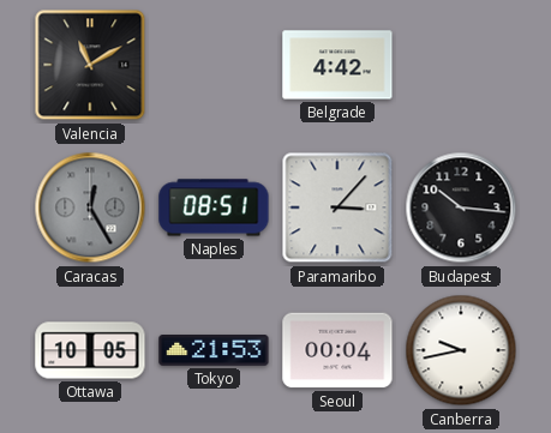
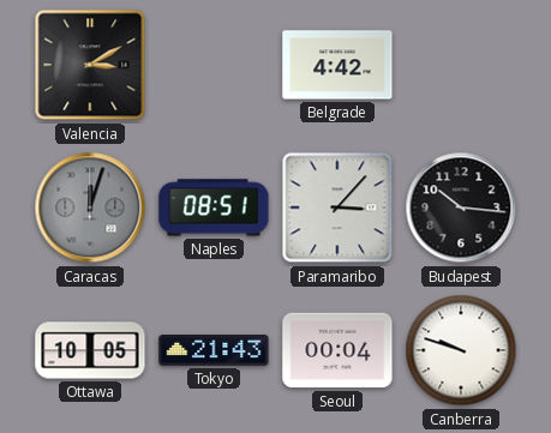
Valencia: 11:10 -> 3:10
Caracas: 12:25 -> 12:03
Tokyo: 21:53 -> 21:43
Canberra: 9:43 -> 9:48
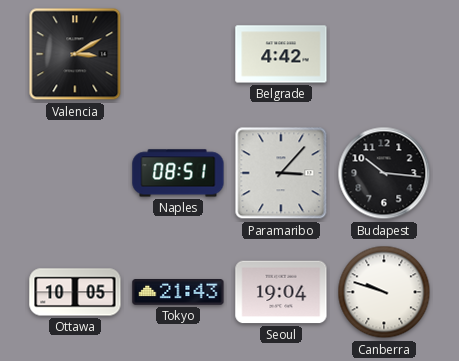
Caracas: 12:03 -> none
Seoul: 00:04 -> 19:04
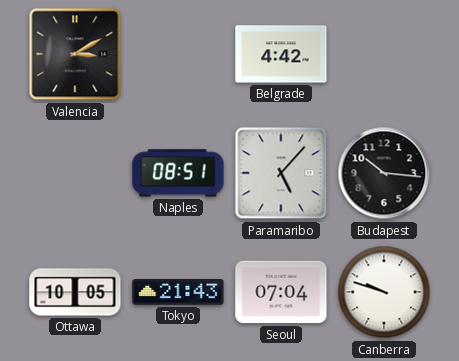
Paramaribo: 3:07 -> 5:07
Seoul: 19:04 -> 07:04
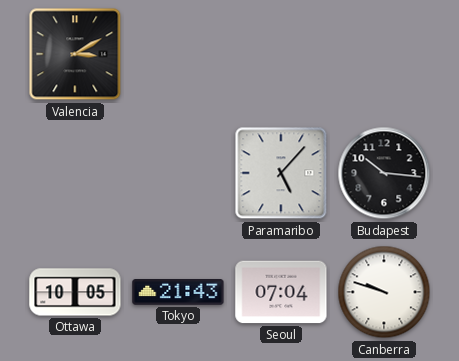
Belgrade: 4:42 -> none
Naples: 08:51 -> none
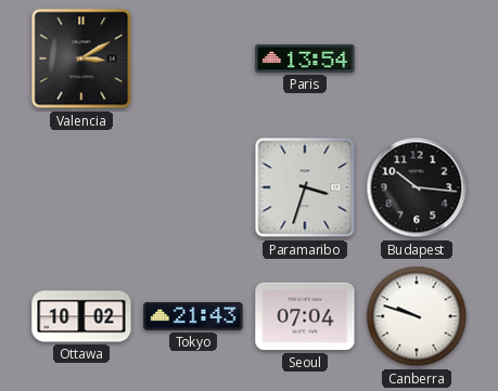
Paris: none -> 13:54
Paramaribo: 5:07 -> 3:33
Ottawa: 10:05 -> 10:02
